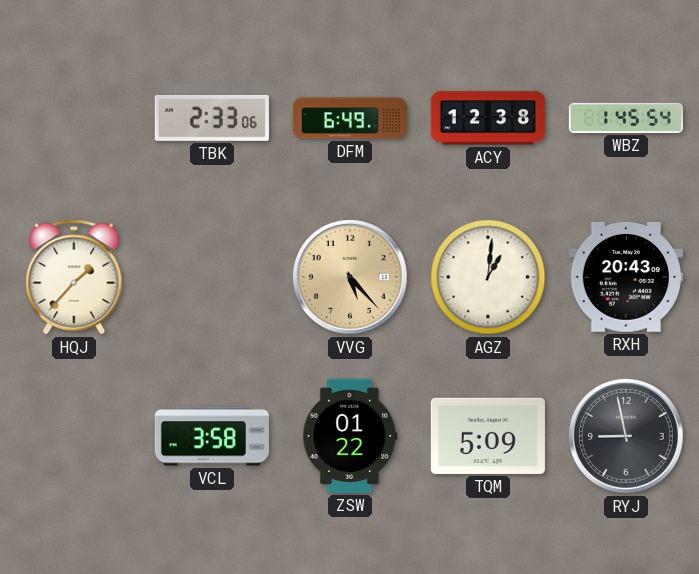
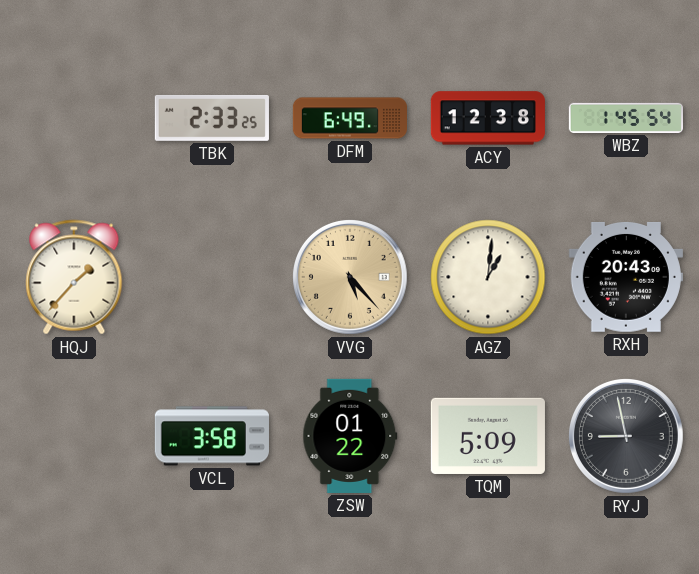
TBK: 2:33:06 -> 2:33:25
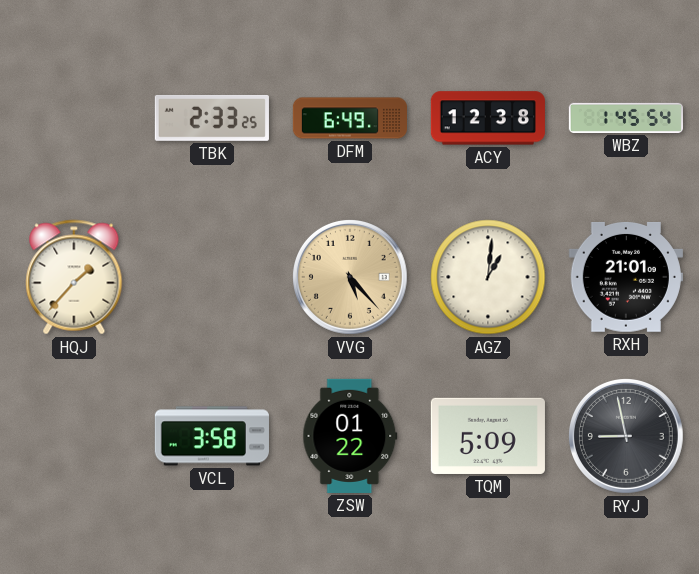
RXH: 20:43 -> 21:01
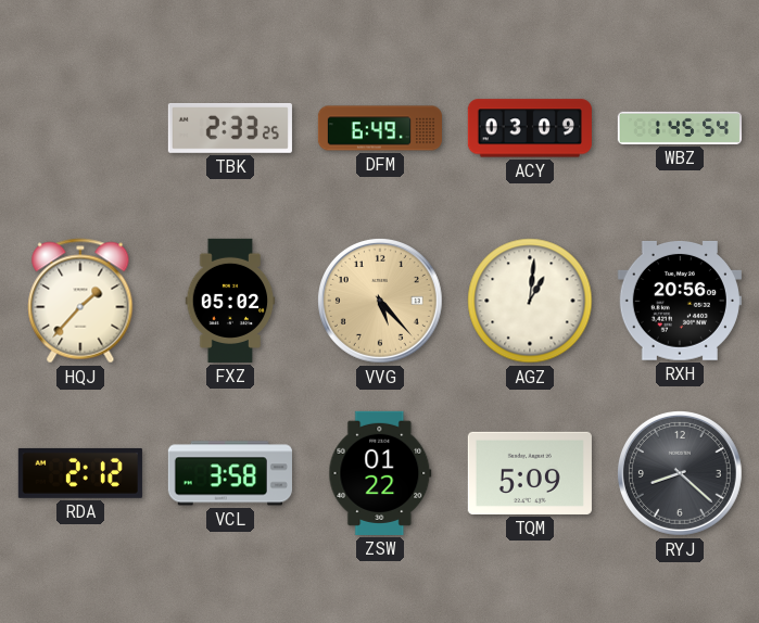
ACY: 12:38 -> 03:09
FXZ: none -> 05:02
RXH: 21:01 -> 20:56
RDA: none -> 2:12
RYJ: 8:58 -> 8:22
